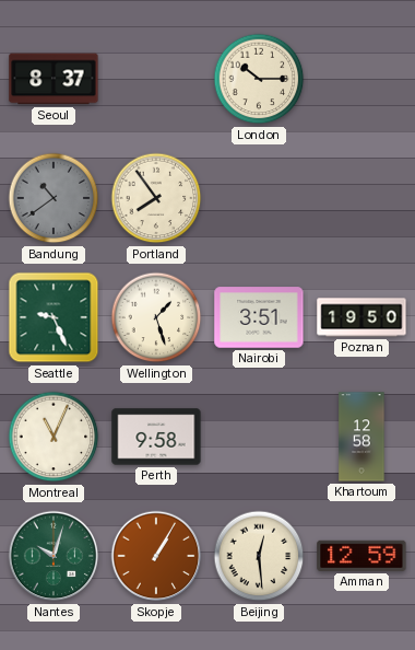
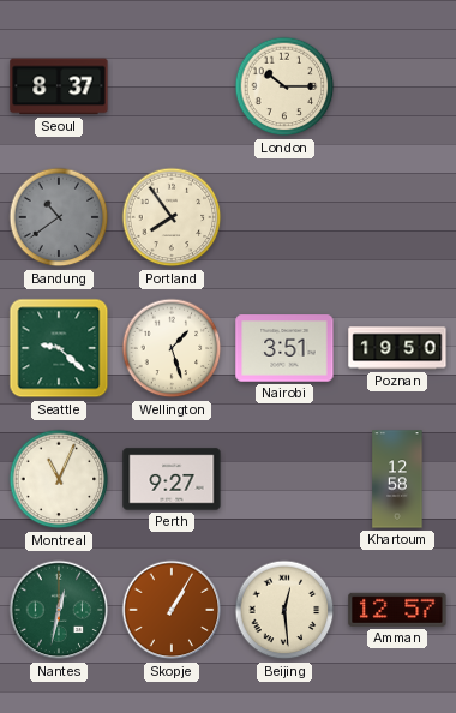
Seattle: 9:26 -> 9:22
Perth: 9:58 -> 9:27
Nantes: 10:03 -> 12:32
Amman: 12:59 -> 12:57
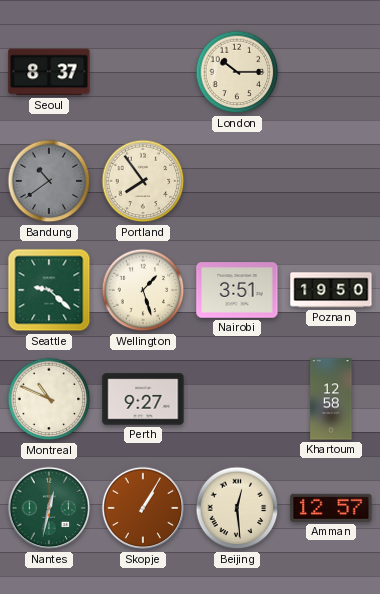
Montreal: 11:04 -> 10:49
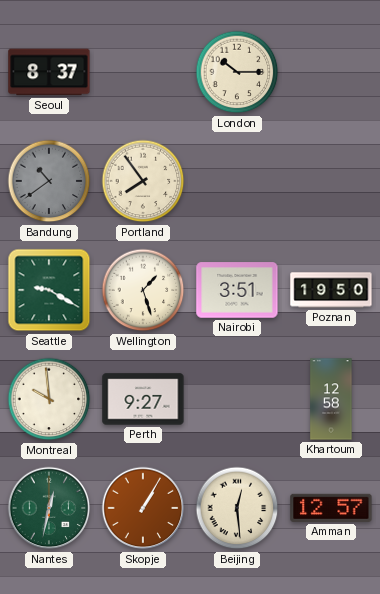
Seattle: 9:22 -> 9:20
Montreal: 10:49 -> 9:59
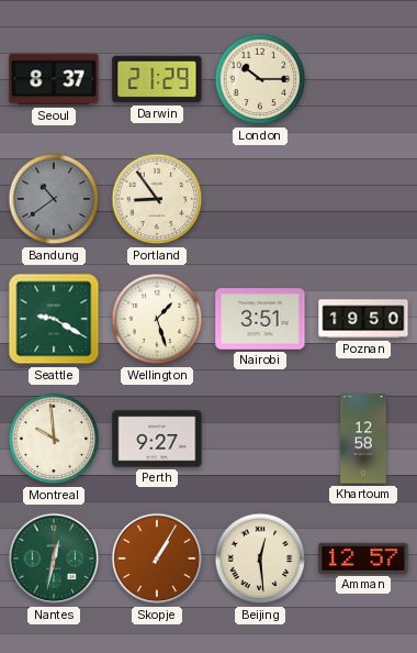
Darwin: none -> 21:29
Portland: 7:54 -> 8:54
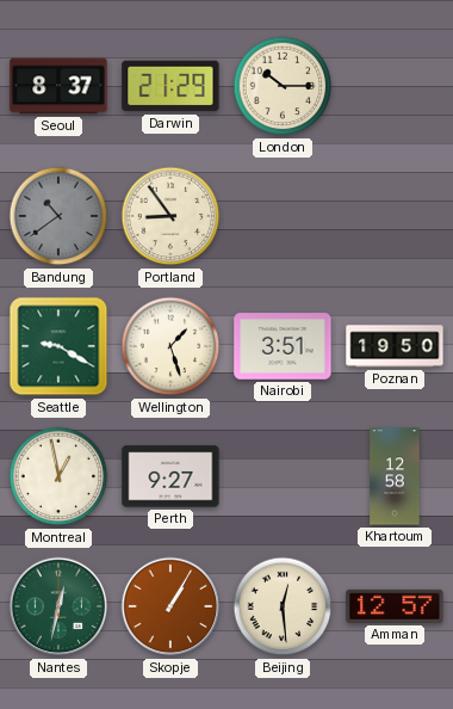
Montreal: 9:59 -> 12:58
